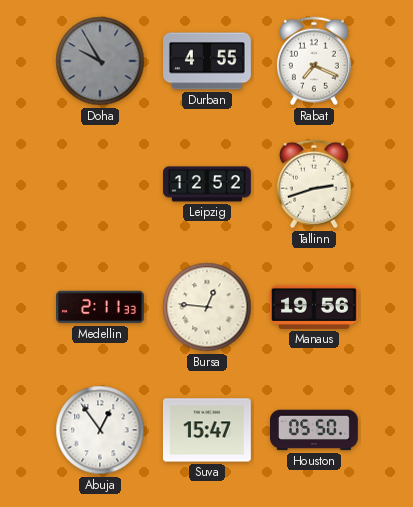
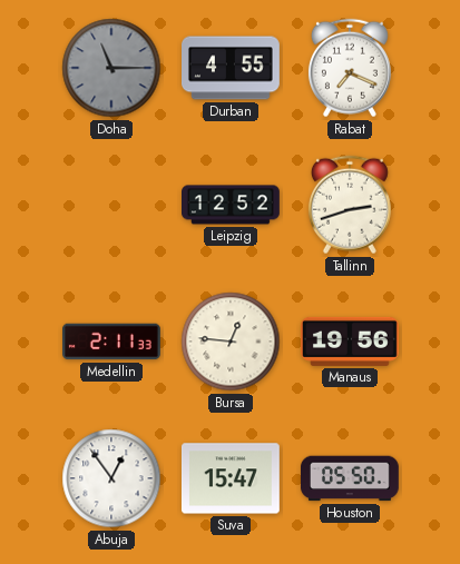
Doha: 9:55 -> 11:15
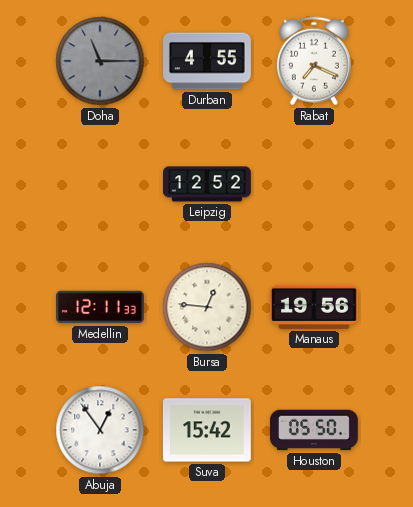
Tallinn: 2:42 -> none
Medellin: 2:11 -> 12:11
Suva: 15:47 -> 15:42
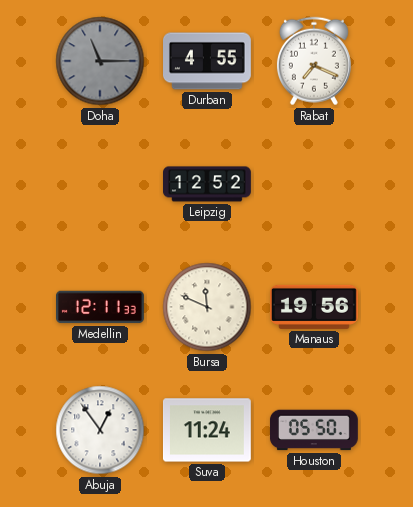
Bursa: 12:46 -> 11:49
Suva: 15:42 -> 11:24
